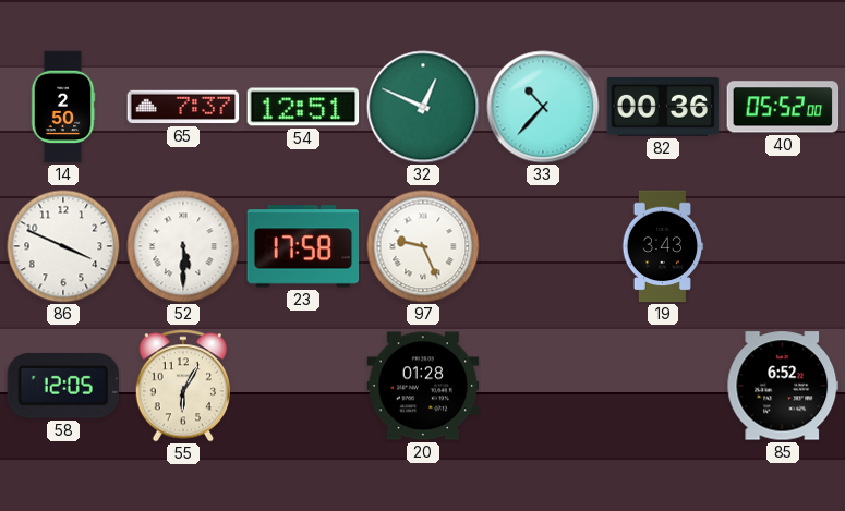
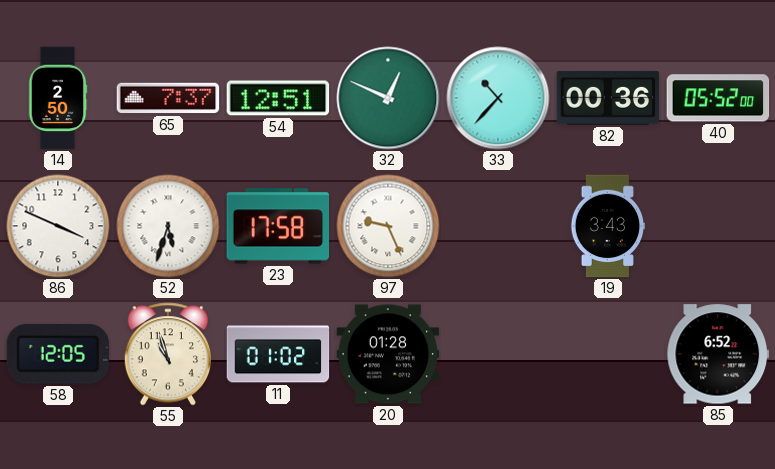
52: 5:30 -> 5:33
55: 6:05 -> 10:57
11: none -> 01:02
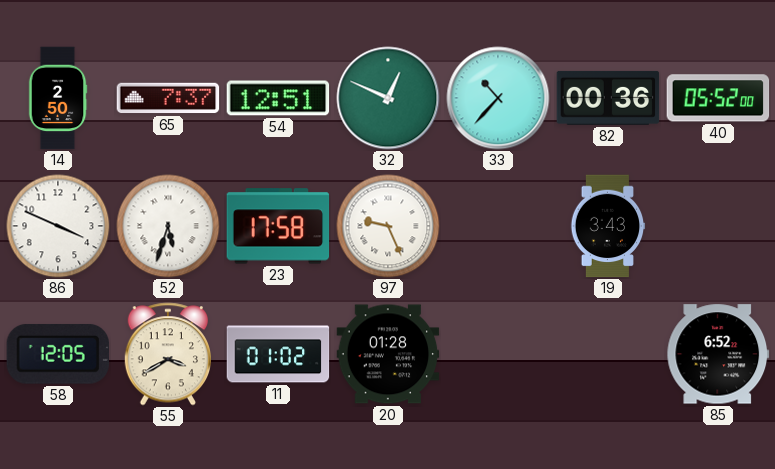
55: 10:57 -> 3:40
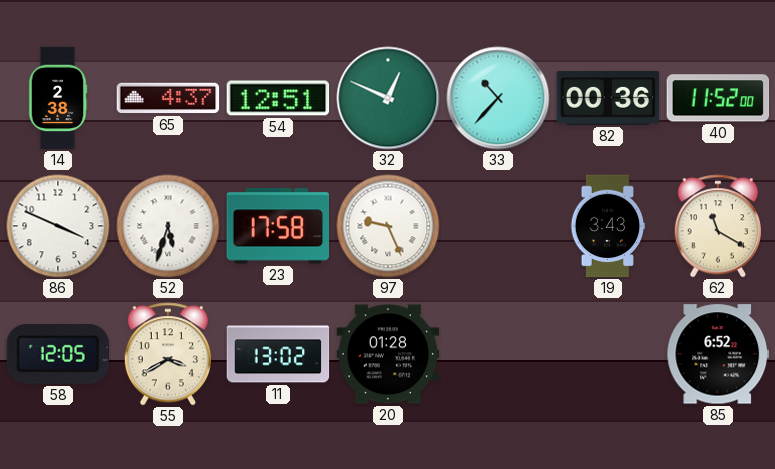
14: 2:50 -> 2:38
65: 7:37 -> 4:37
40: 05:52 -> 11:52
62: none -> 11:20
11: 01:02 -> 13:02
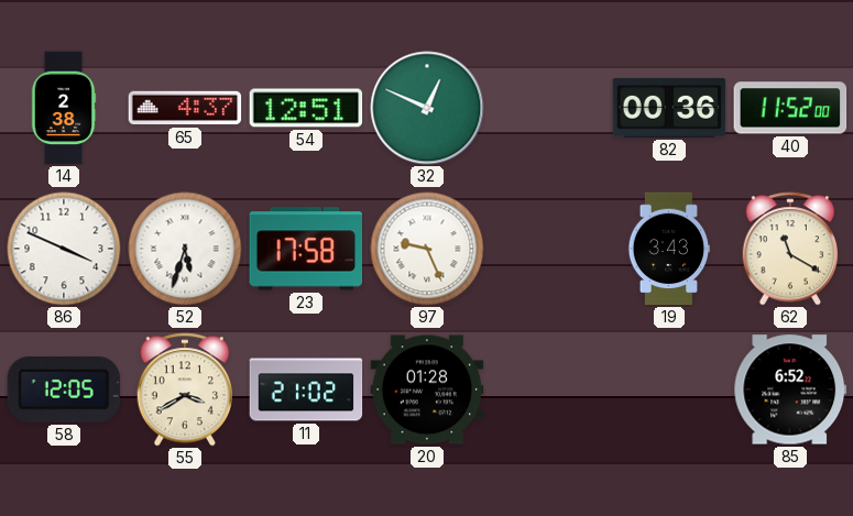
33: 10:37 -> none
11: 13:02 -> 21:02
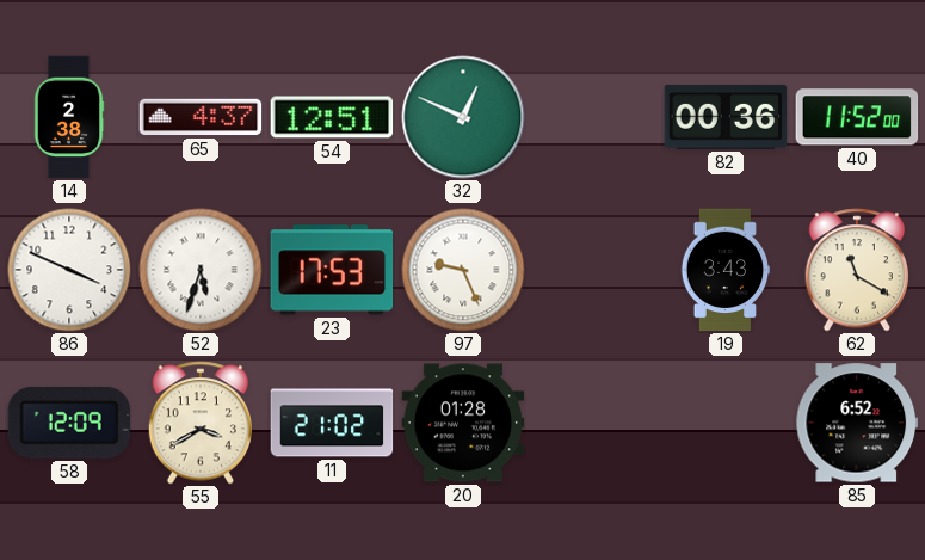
23: 17:58 -> 17:53
58: 12:05 -> 12:09
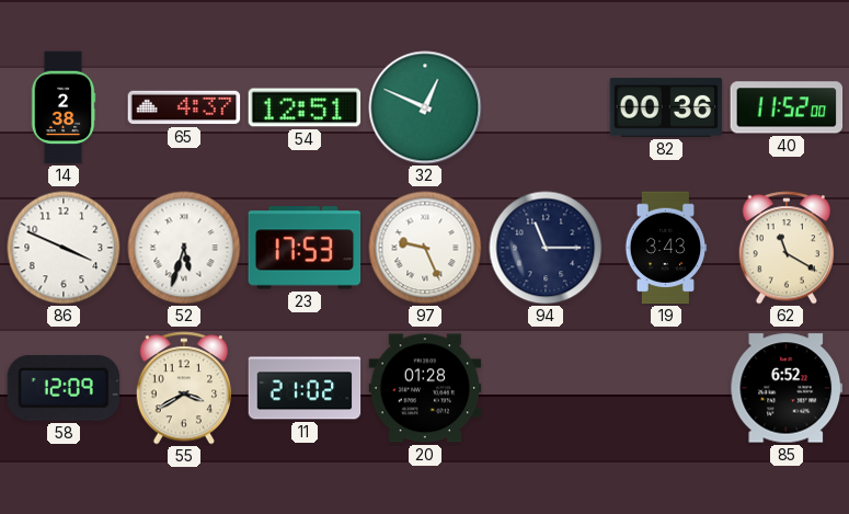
94: none -> 11:15
